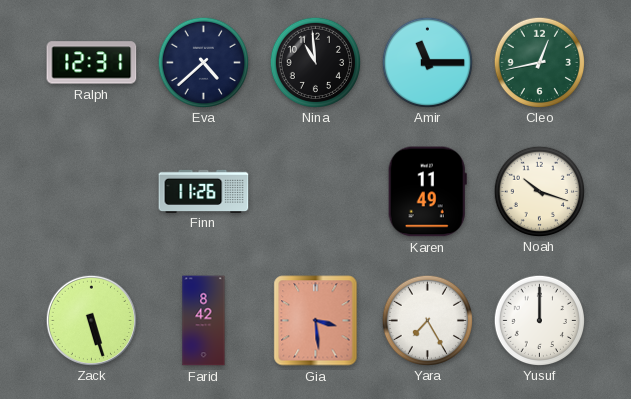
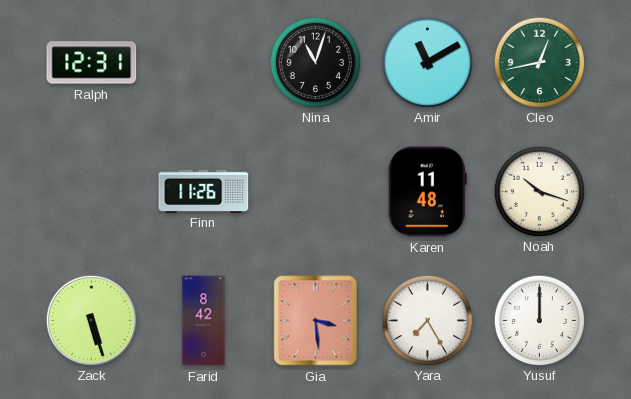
Eva: 4:38 -> none
Nina: 10:59 -> 11:03
Amir: 11:15 -> 11:10
Karen: 11:49 -> 11:48
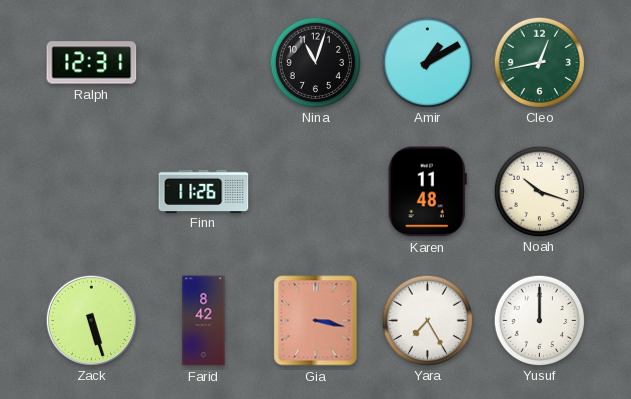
Amir: 11:10 -> 1:10
Gia: 3:29 -> 3:17
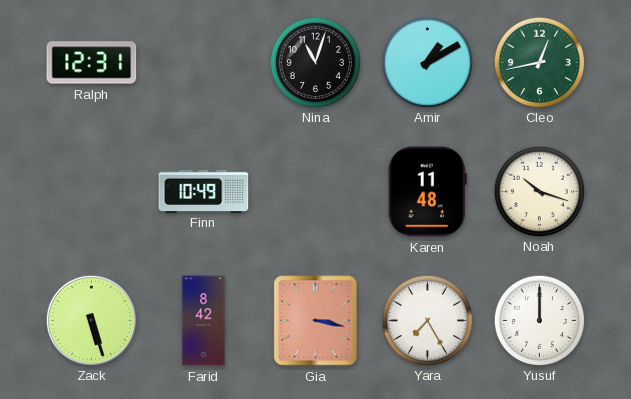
Finn: 11:26 -> 10:49
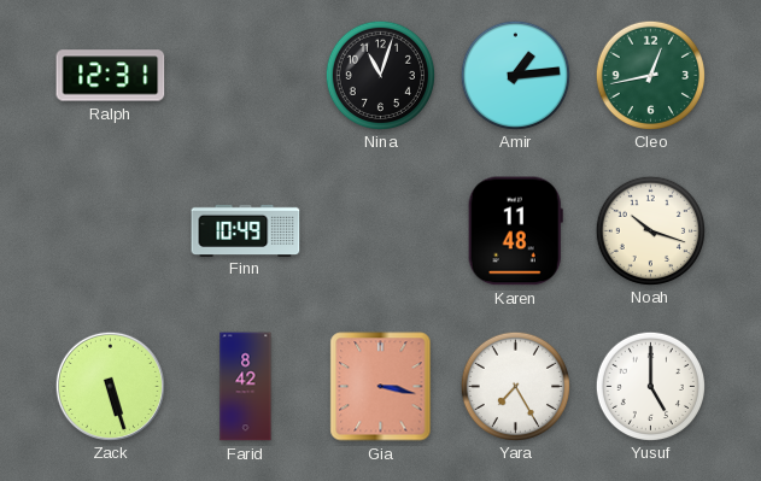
Amir: 1:10 -> 1:14
Yusuf: 12:00 -> 5:00
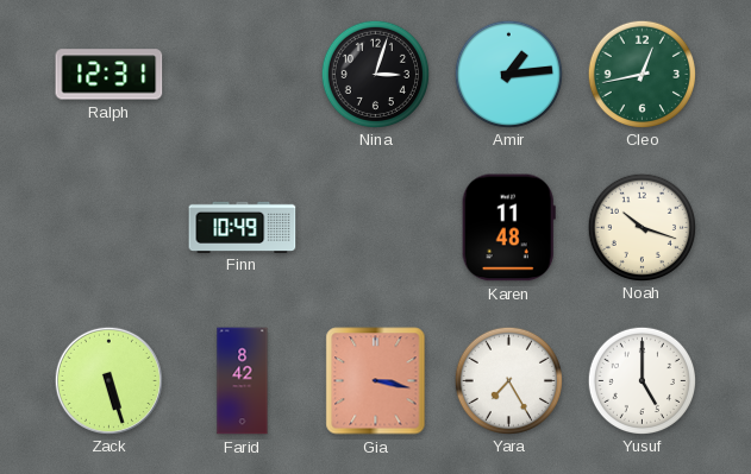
Nina: 11:03 -> 3:03
